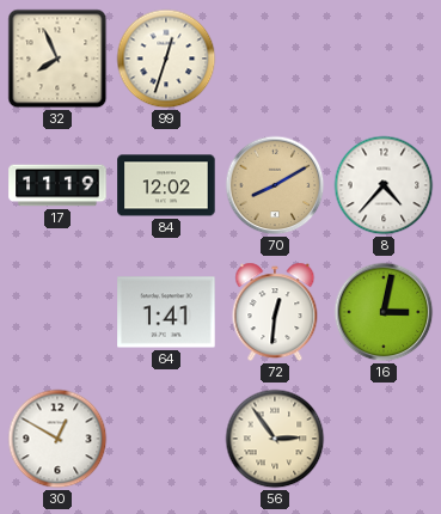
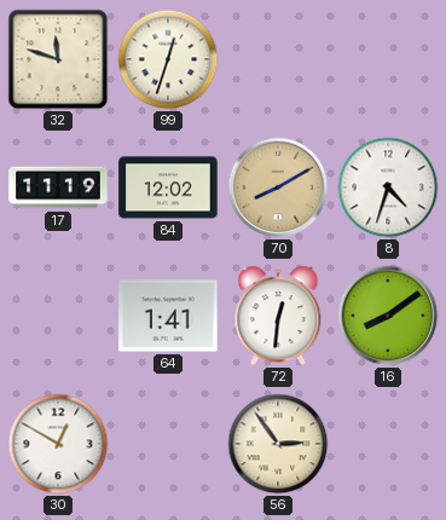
32: 7:56 -> 11:48
8: 4:37 -> 4:33
16: 3:02 -> 8:09
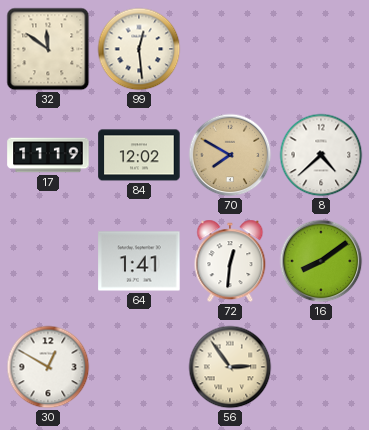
32: 11:48 -> 11:51
99: 12:33 -> 12:29
70: 8:10 -> 7:50
8: 4:33 -> 4:38
